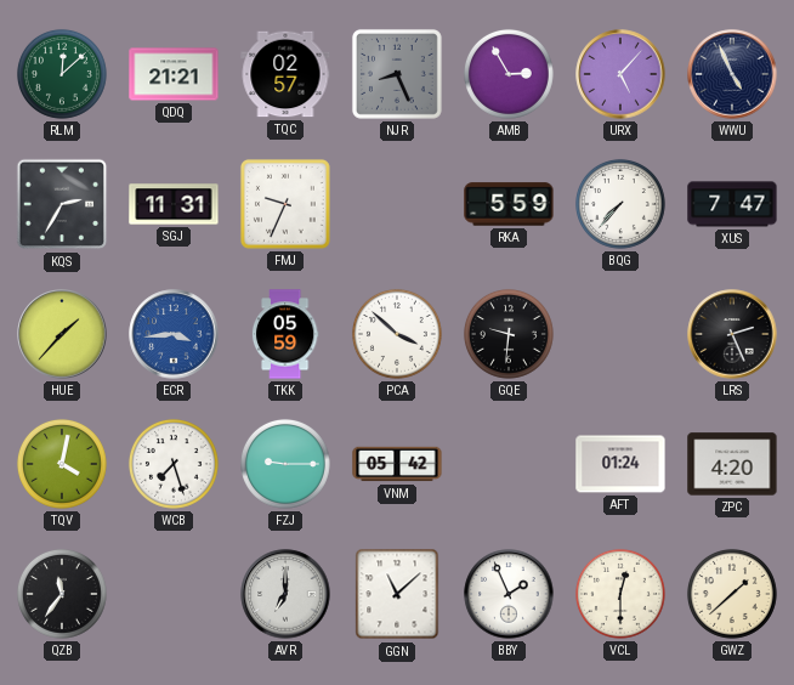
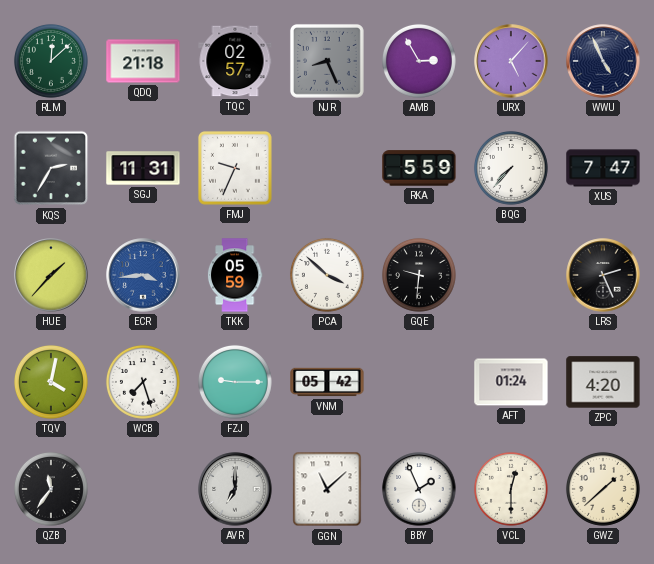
QDQ: 21:21 -> 21:18
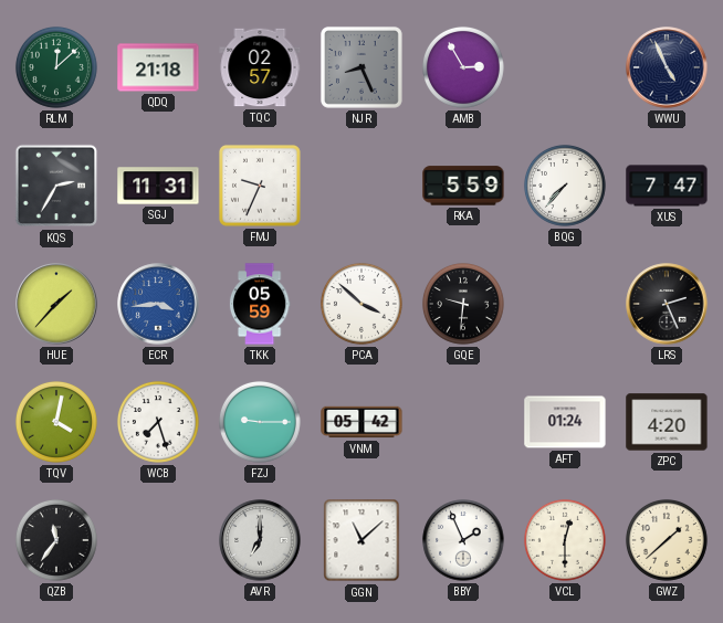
URX: 5:07 -> none
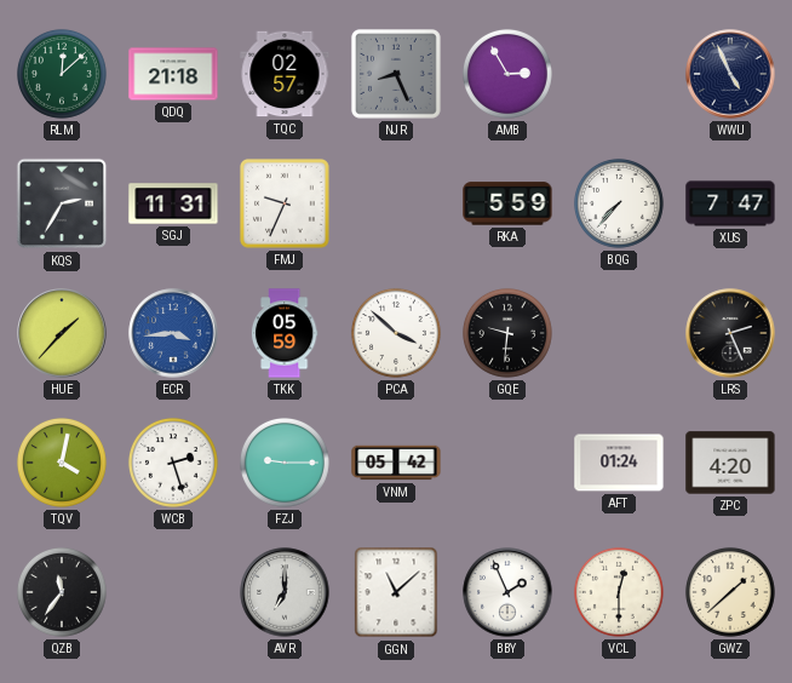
WCB: 7:27 -> 2:27
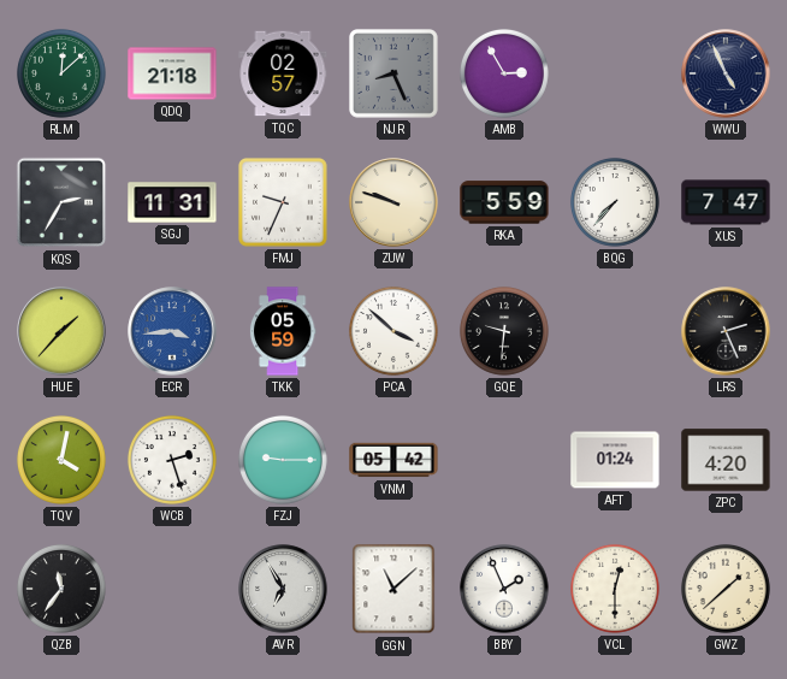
ZUW: none -> 9:48
AVR: 7:00 -> 6:55
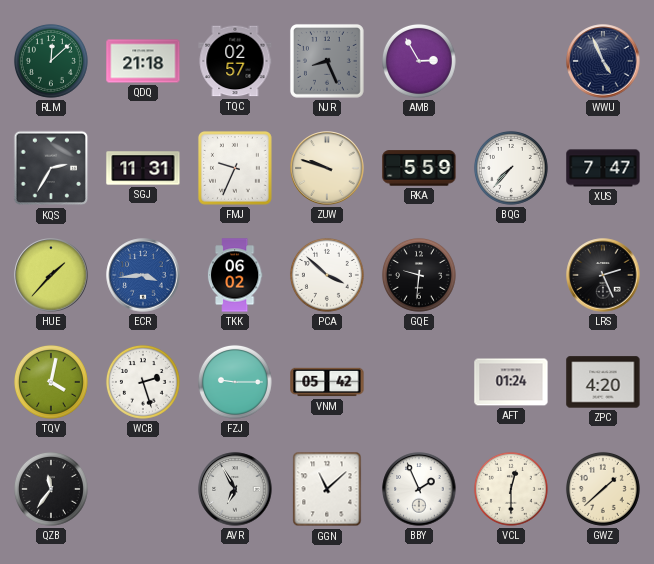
TKK: 05:59 -> 06:02
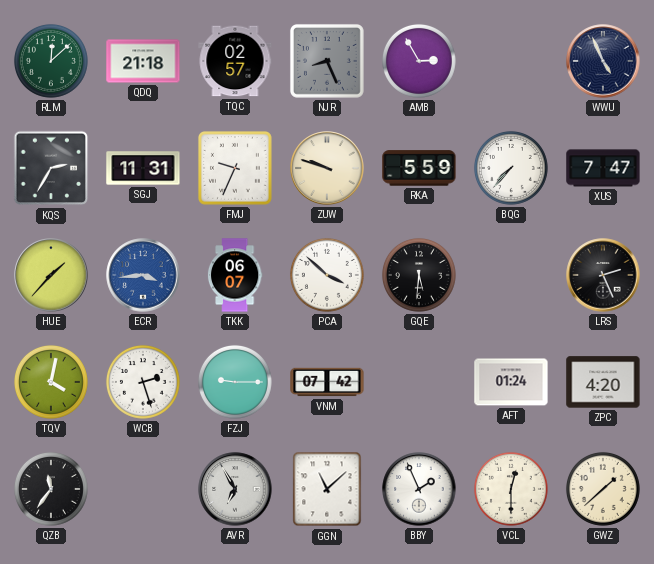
TKK: 06:02 -> 06:07
GQE: 9:31 -> 5:31
VNM: 05:42 -> 07:42
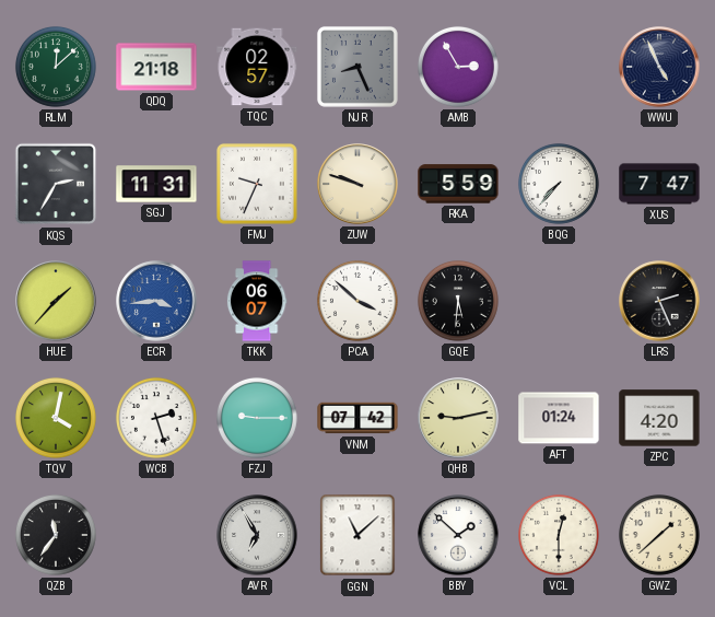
QHB: none -> 9:13
BBY: 1:56 -> 1:52
